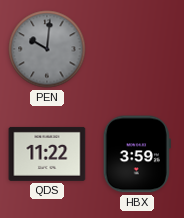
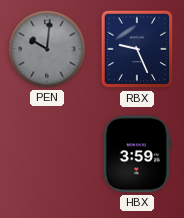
RBX: none -> 9:26
QDS: 11:22 -> none
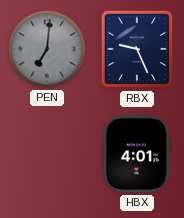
PEN: 10:01 -> 7:01
HBX: 3:59 -> 4:01
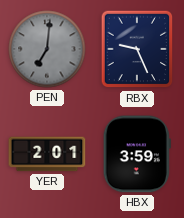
YER: none -> 2:01
HBX: 4:01 -> 3:59
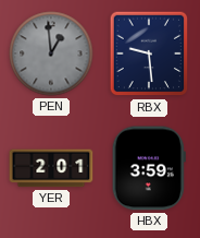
PEN: 7:01 -> 12:59
RBX: 9:26 -> 9:29
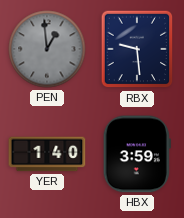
YER: 2:01 -> 1:40
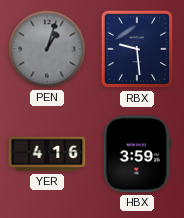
PEN: 12:59 -> 1:03
YER: 1:40 -> 4:16
